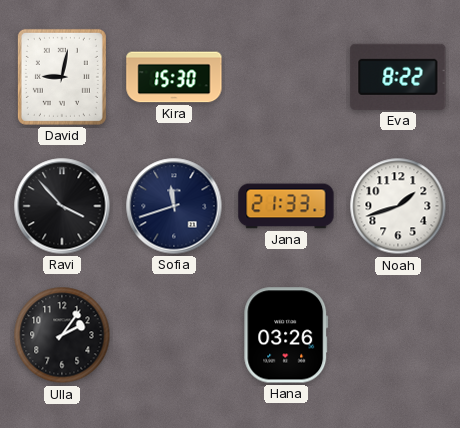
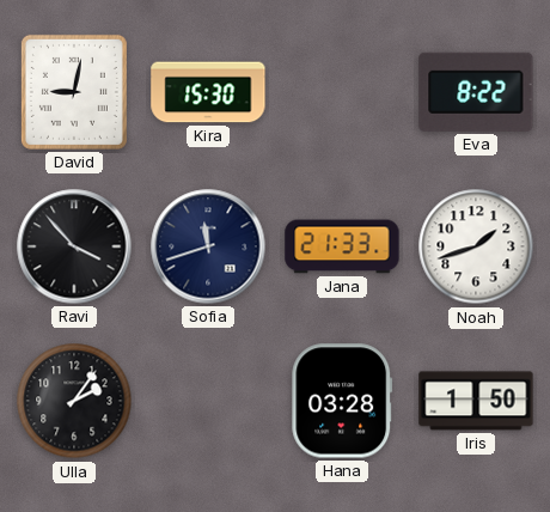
Hana: 03:26 -> 03:28
Iris: none -> 1:50
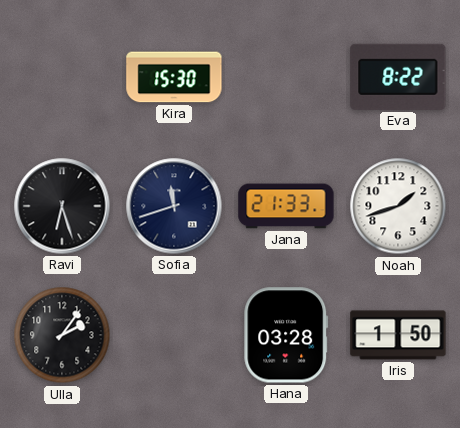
David: 9:02 -> none
Ravi: 3:53 -> 6:27
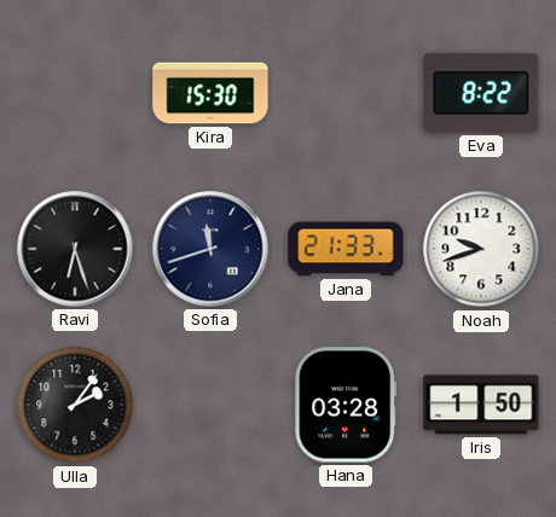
Noah: 1:42 -> 9:42
